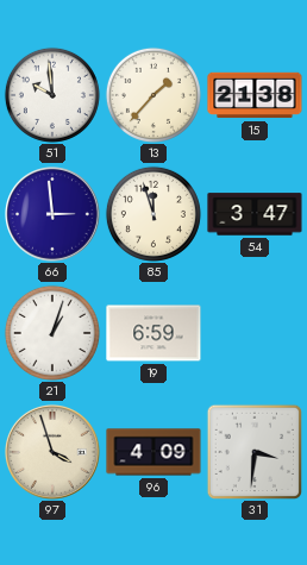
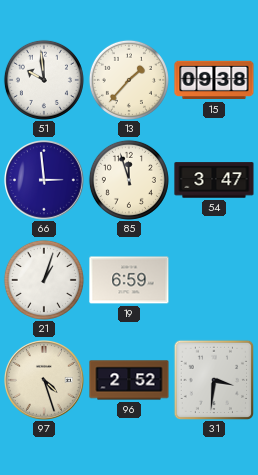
15: 21:38 -> 09:38
97: 3:57 -> 4:27
96: 4:09 -> 2:52
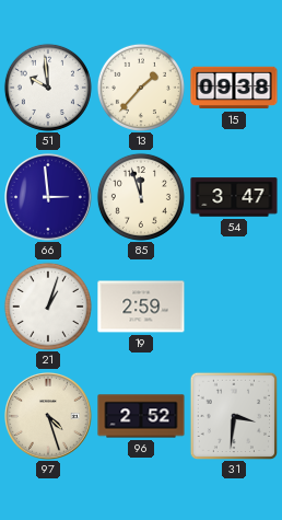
19: 6:59 -> 2:59
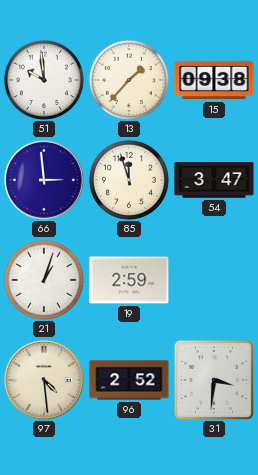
97: 4:27 -> 4:29
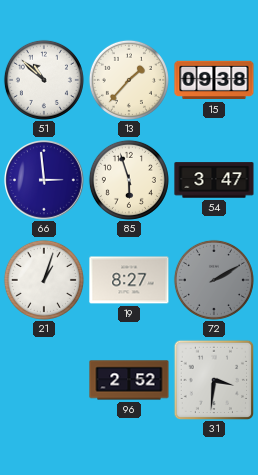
51: 9:59 -> 10:52
85: 11:57 -> 5:57
19: 2:59 -> 8:27
72: none -> 2:10
97: 4:29 -> none
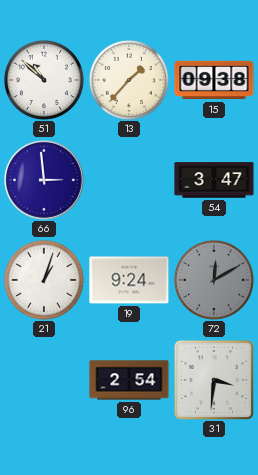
85: 5:57 -> none
19: 8:27 -> 9:24
72: 2:10 -> 12:10
96: 2:52 -> 2:54
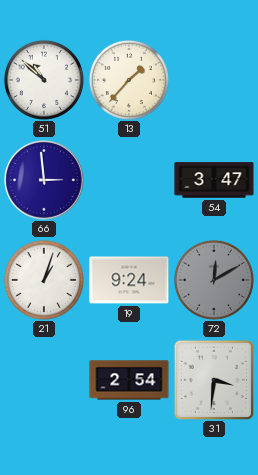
15: 09:38 -> none
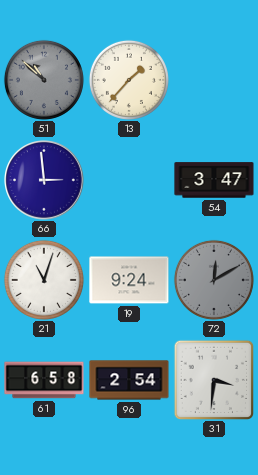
51 dial: white -> grey
21: 1:03 -> 11:03
61: none -> 6:58
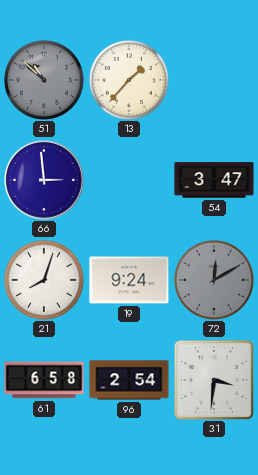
21: 11:03 -> 8:03
